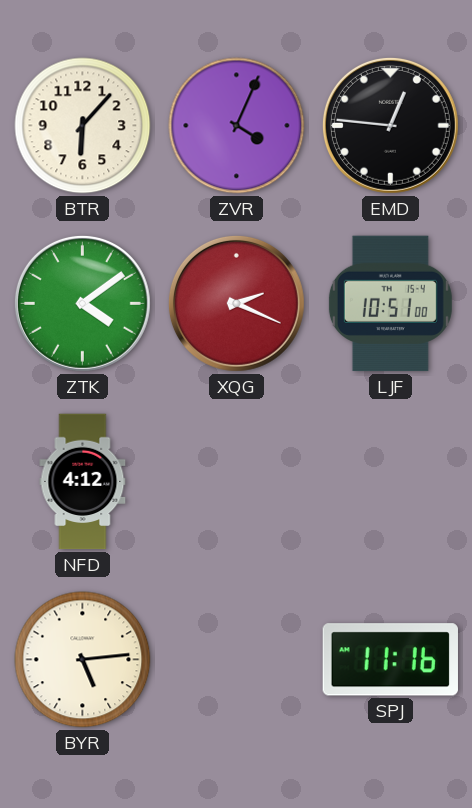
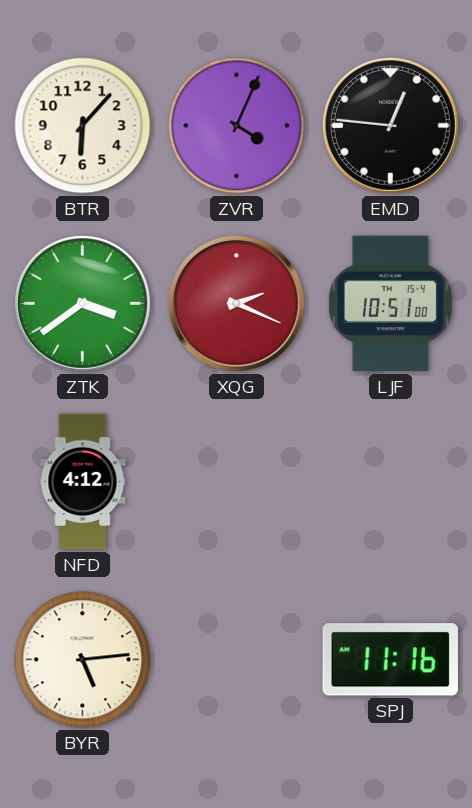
ZTK: 4:09 -> 3:39
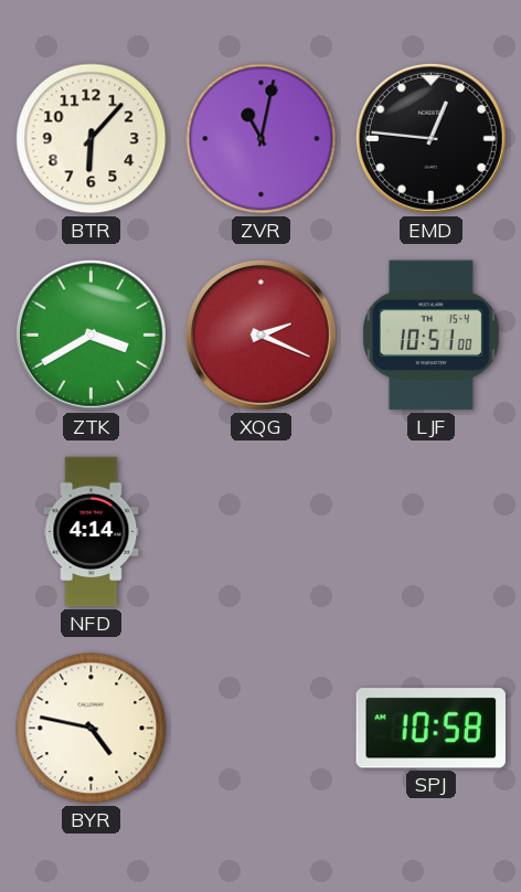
ZVR: 4:04 -> 11:02
ZTK: 3:39 -> 3:40
NFD: 4:12 -> 4:14
BYR: 5:14 -> 4:47
SPJ: 11:16 -> 10:58
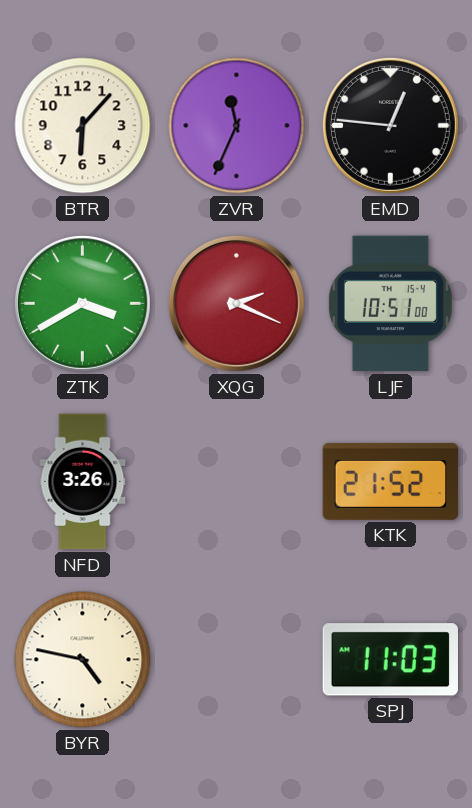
ZVR: 11:02 -> 11:34
NFD: 4:14 -> 3:26
KTK: none -> 21:52
SPJ: 10:58 -> 11:03
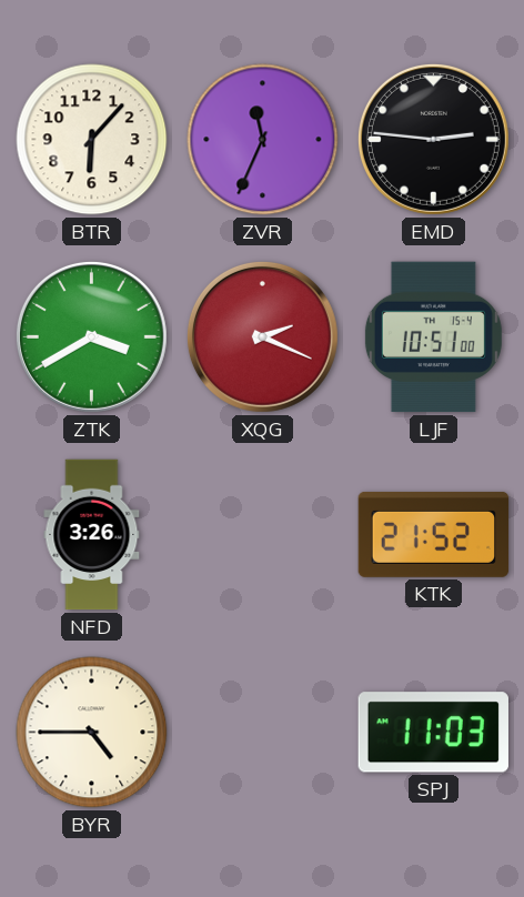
EMD: 12:46 -> 2:46
BYR: 4:47 -> 4:45
